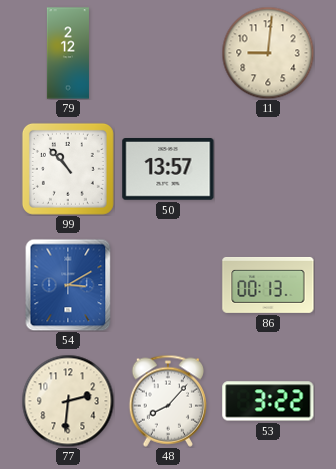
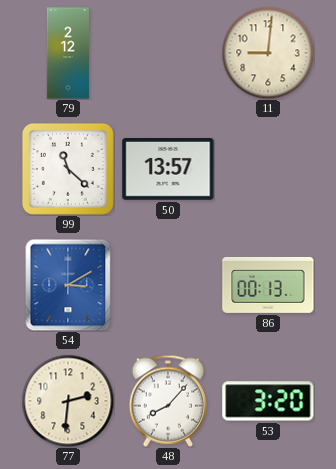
99: 10:53 -> 11:22
53: 3:22 -> 3:20
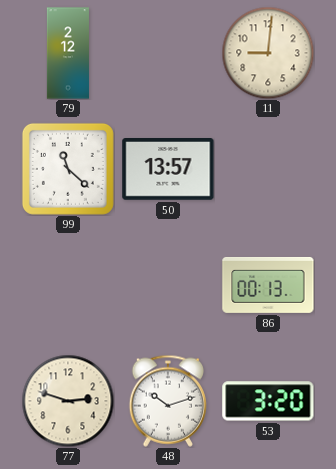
54: 3:10 -> none
77: 2:31 -> 2:48
48: 8:07 -> 10:12
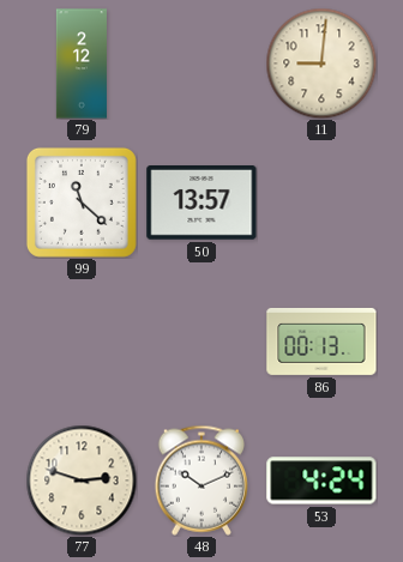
48: 10:12 -> 10:11
53: 3:20 -> 4:24
